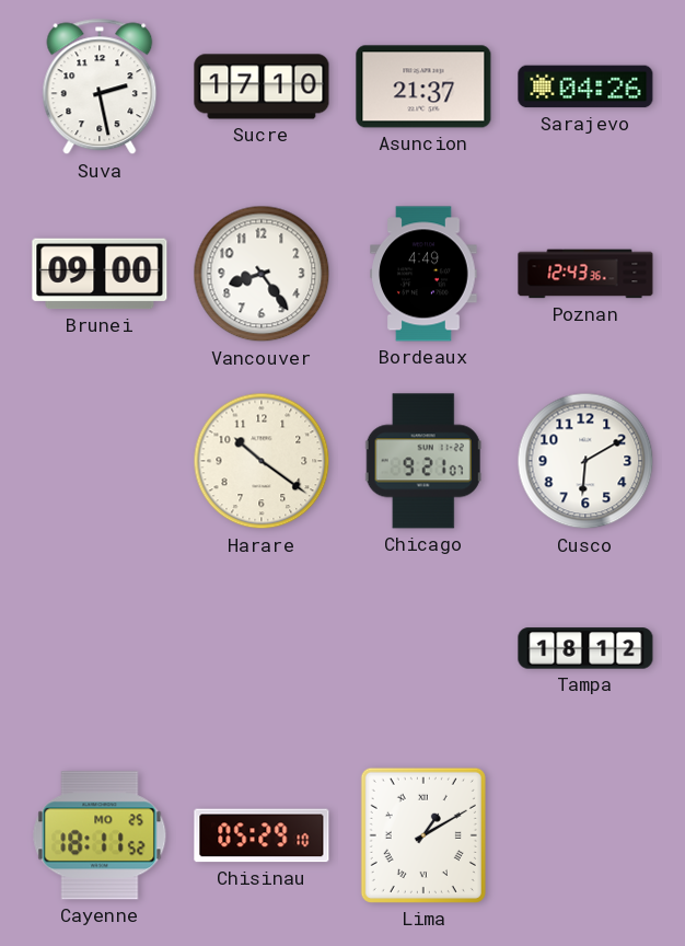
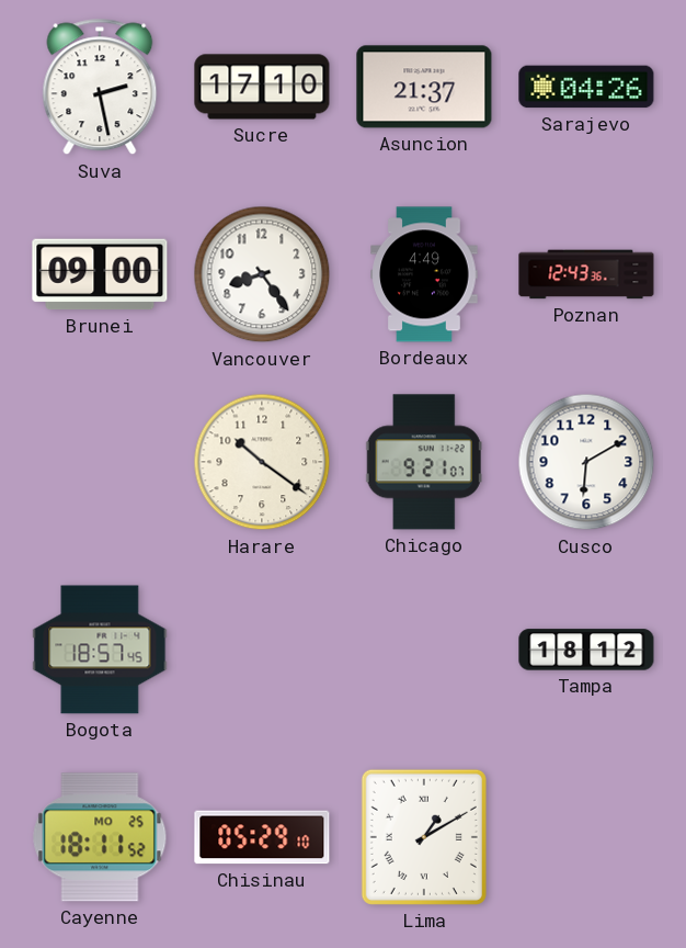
Bogota: none -> 18:57
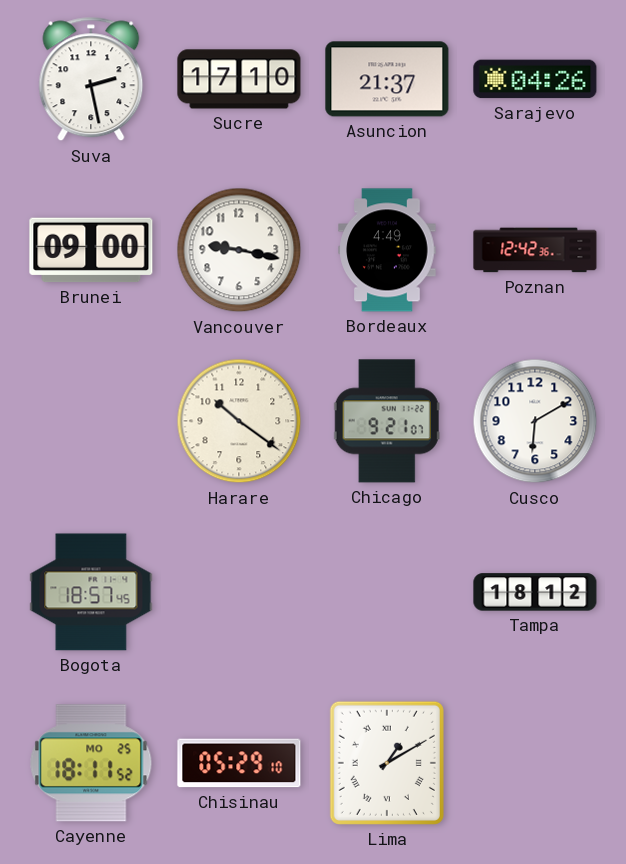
Vancouver: 8:24 -> 9:17
Poznan: 12:43 -> 12:42
